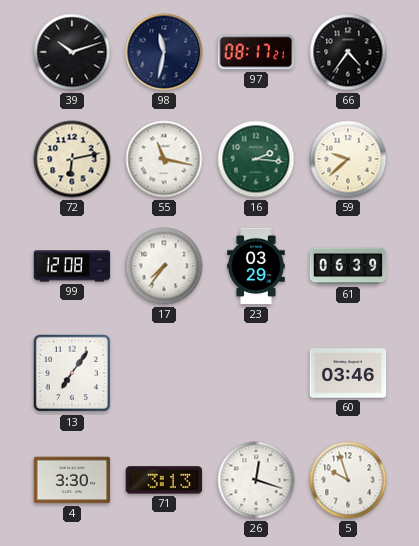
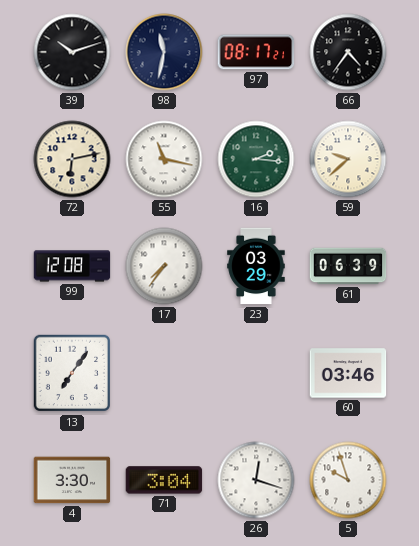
71: 3:13 -> 3:04
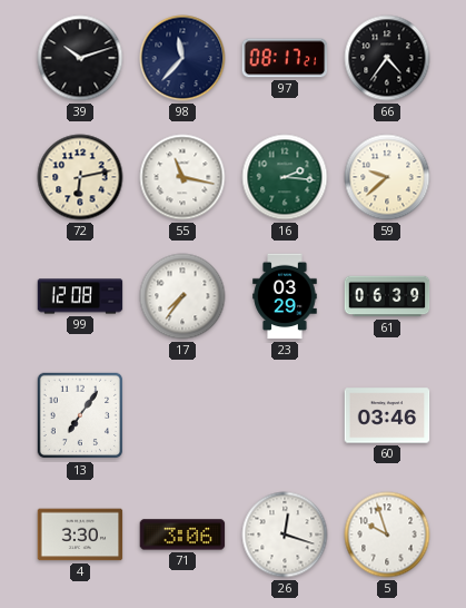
98: 11:32 -> 11:37
71: 3:04 -> 3:06
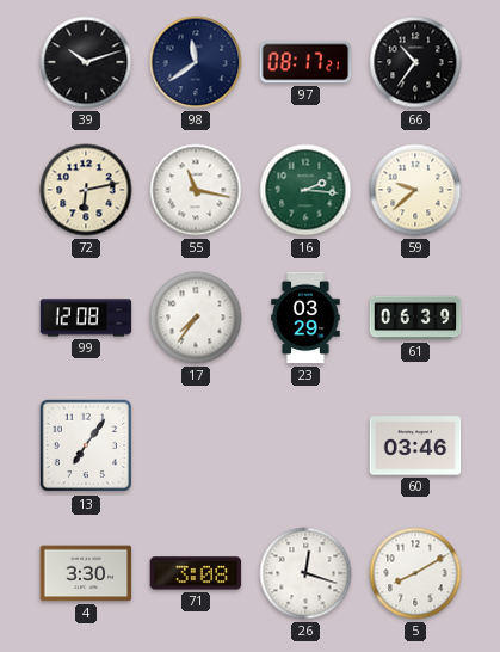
98: 11:37 -> 11:39
66: 4:36 -> 10:36
71: 3:06 -> 3:08
5: 9:57 -> 8:10
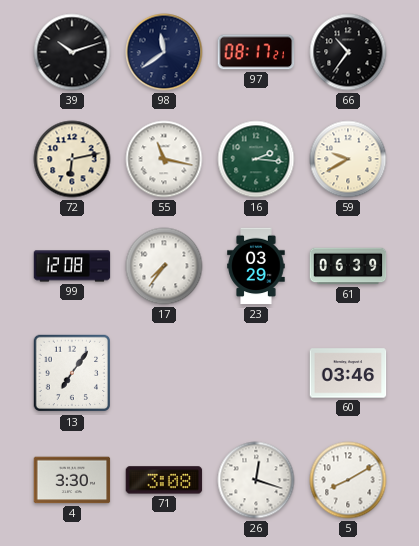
59: 9:38 -> 9:40
